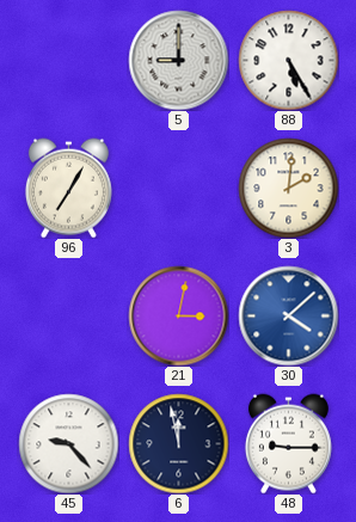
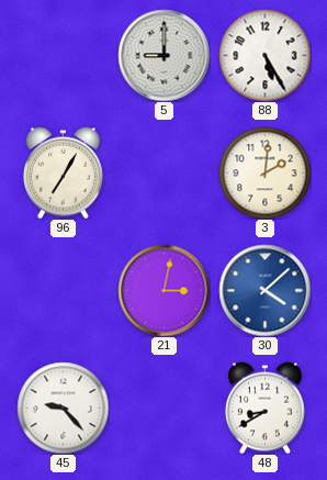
6: 11:58 -> none
48: 9:15 -> 8:40
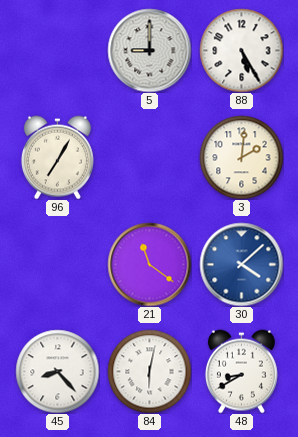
21: 3:02 -> 11:21
45: 9:23 -> 8:23
84: none -> 6:02
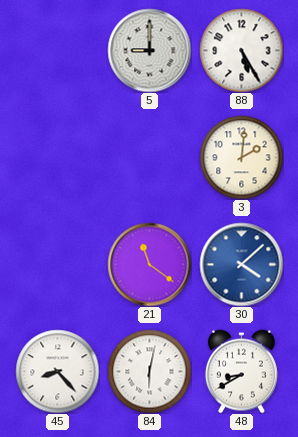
96: 7:05 -> none
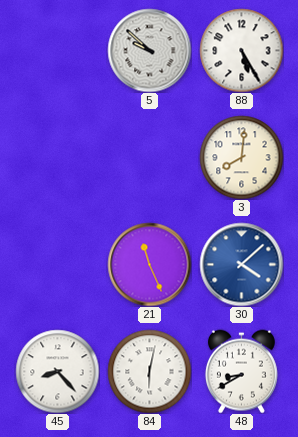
5: 9:00 -> 9:52
3: 2:01 -> 8:01
21: 11:21 -> 11:26
